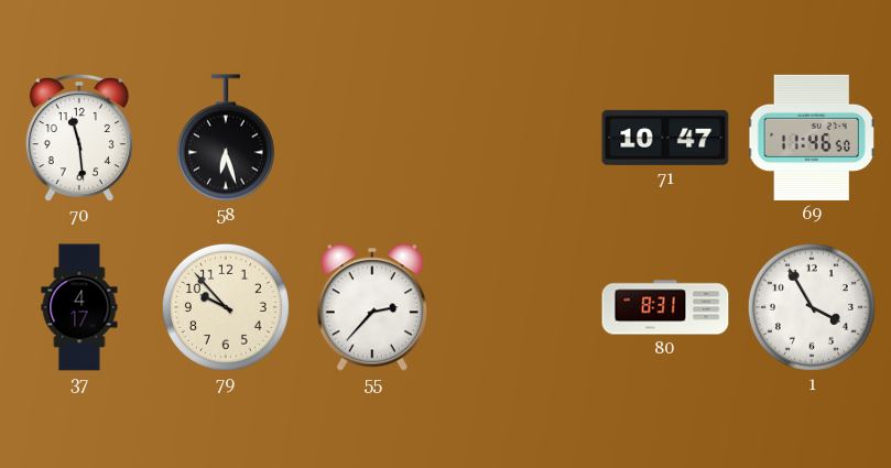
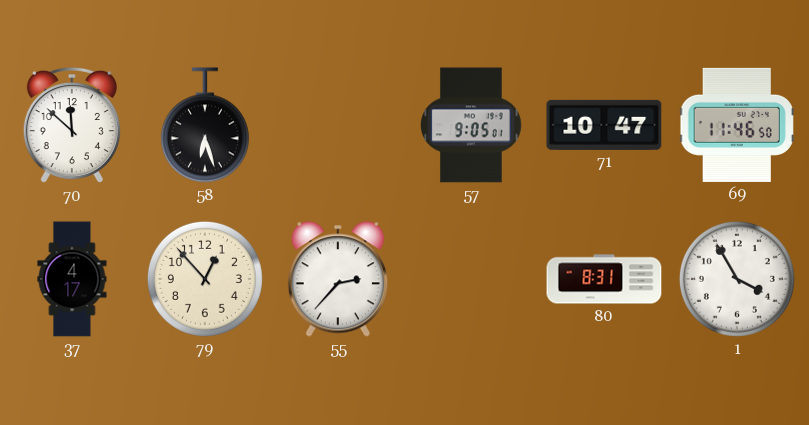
70: 11:29 -> 11:52
57: none -> 9:05
79: 9:53 -> 12:53
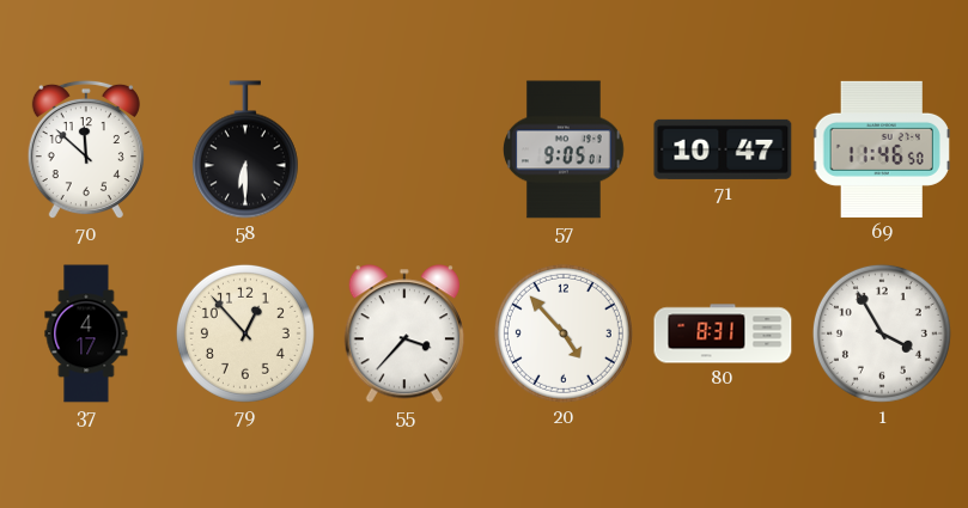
58: 6:27 -> 6:30
55: 2:37 -> 3:37
20: none -> 4:53
